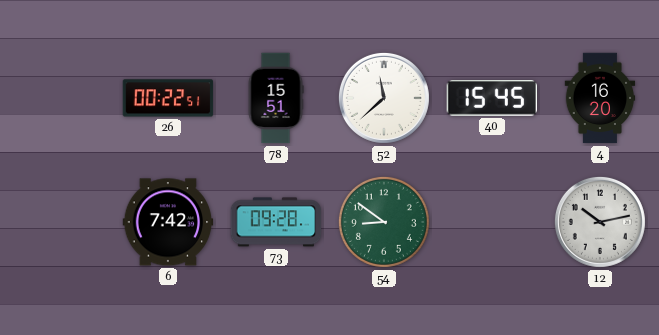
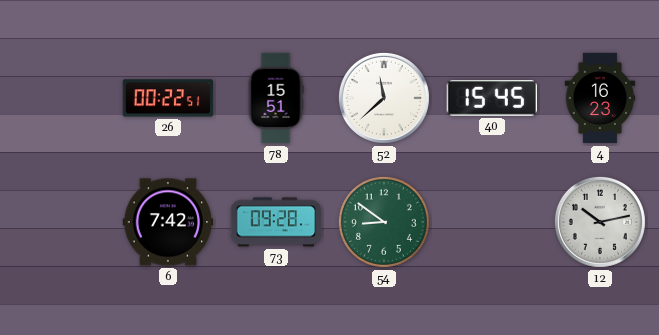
4: 16:20 -> 16:23
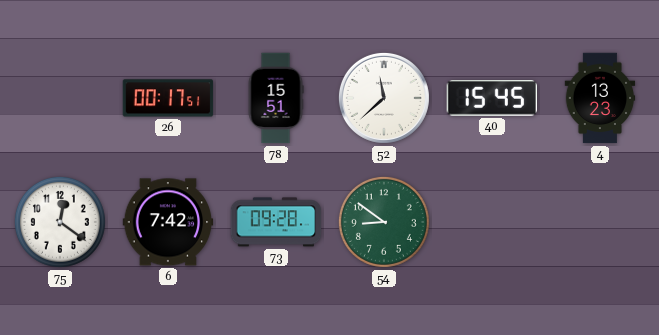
26: 00:22 -> 00:17
4: 16:23 -> 13:23
75: none -> 12:21
12: 10:13 -> none
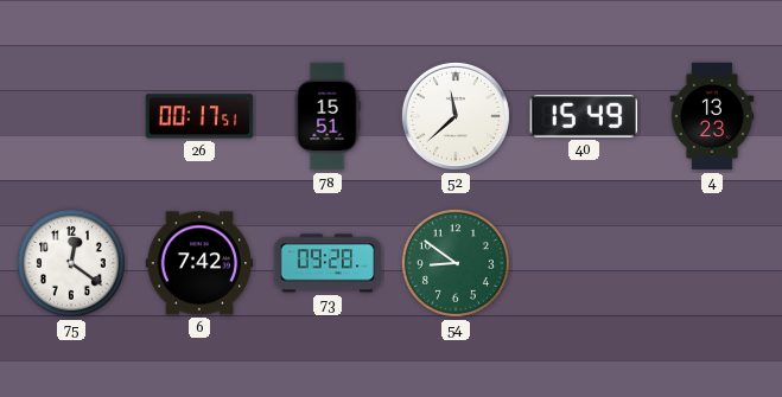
40: 15:45 -> 15:49
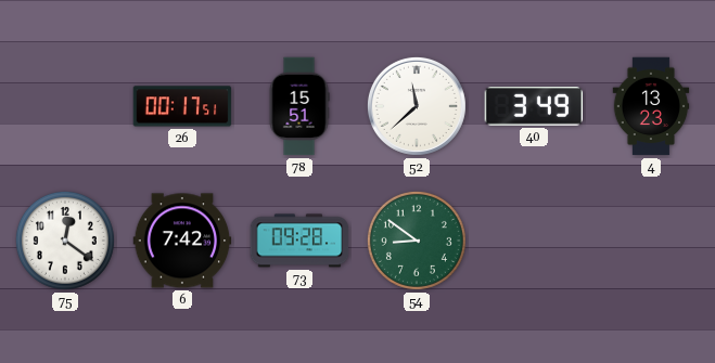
40: 15:49 -> 3:49
